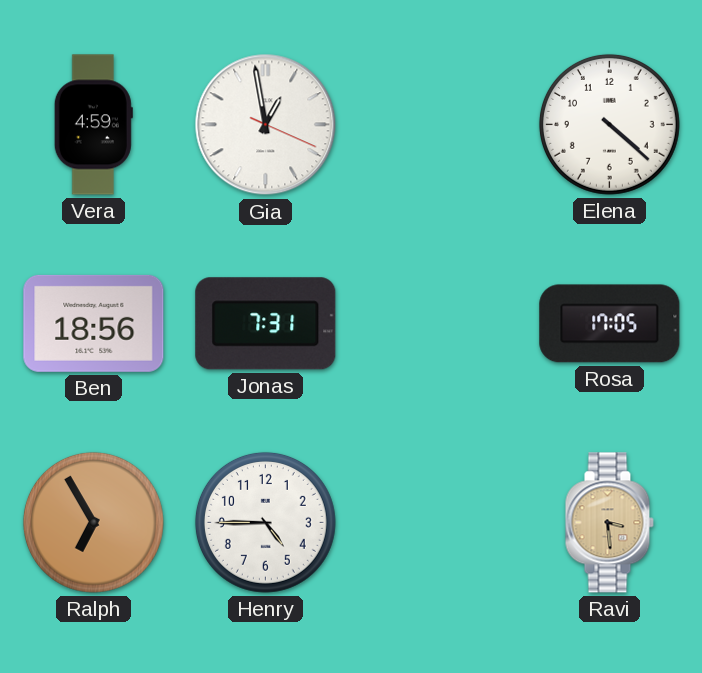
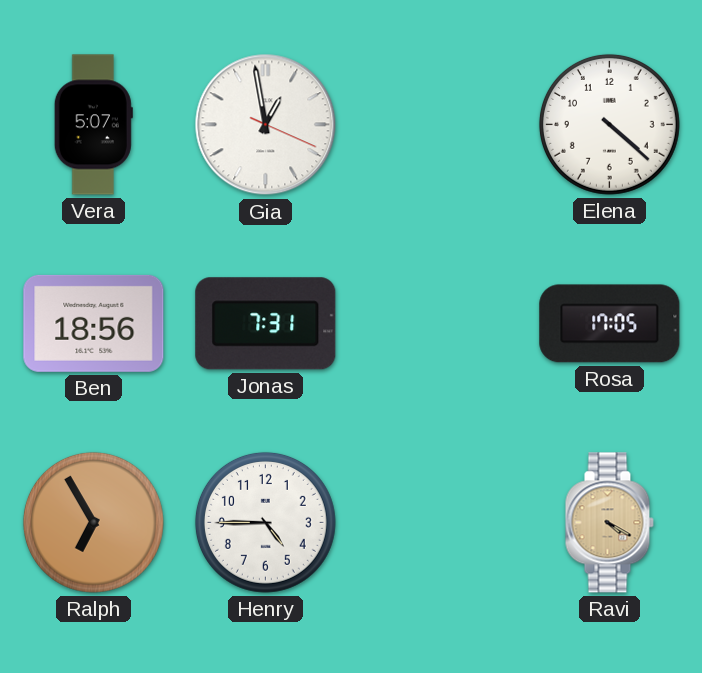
Vera: 4:59 -> 5:07
Ravi: 3:29 -> 4:20
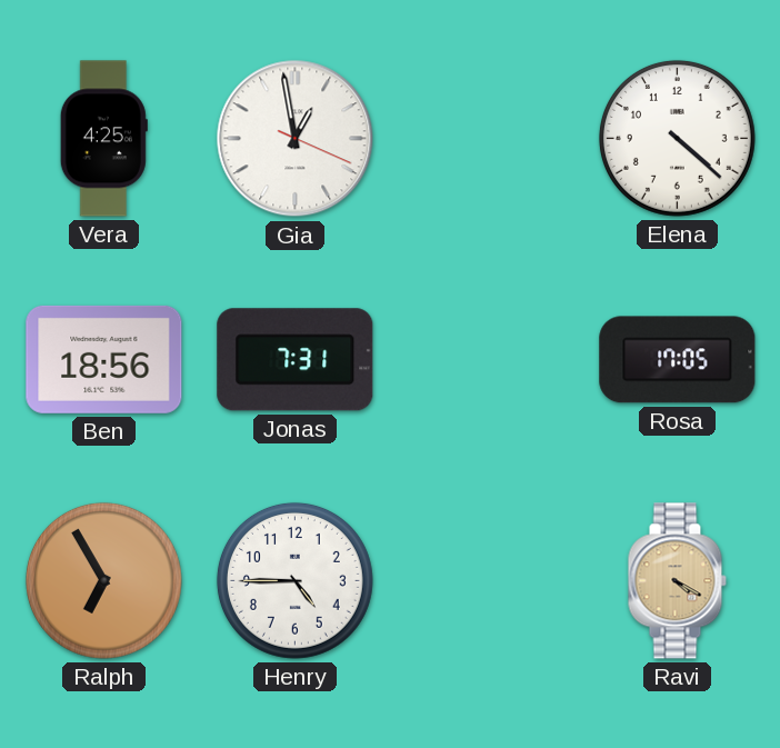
Vera: 5:07 -> 4:25
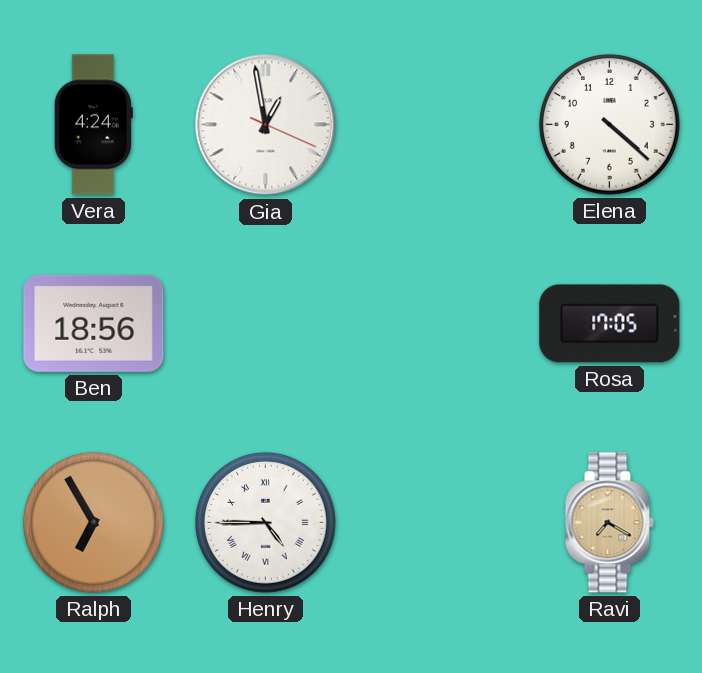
Vera: 4:25 -> 4:24
Jonas: 7:31 -> none
Henry numerals: Arabic -> Roman
Ravi: 4:20 -> 7:20
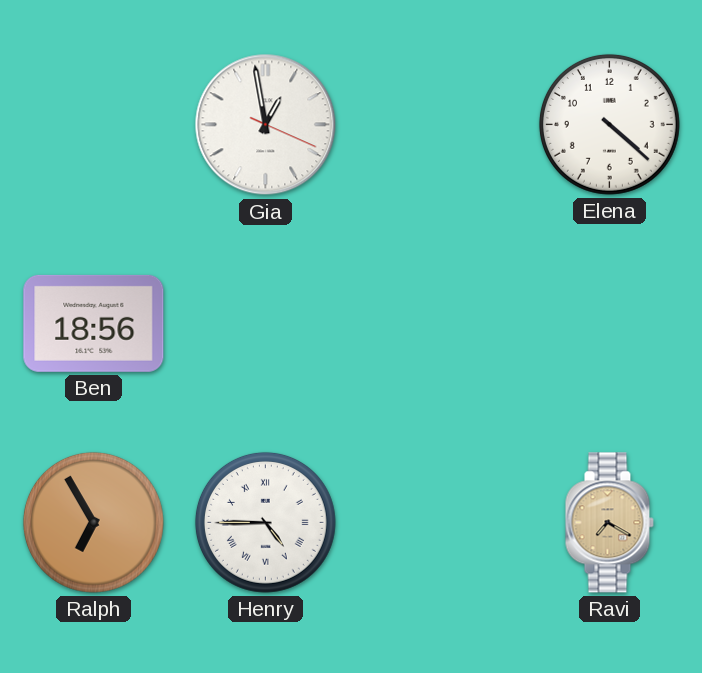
Vera: 4:24 -> none
Rosa: 17:05 -> none
